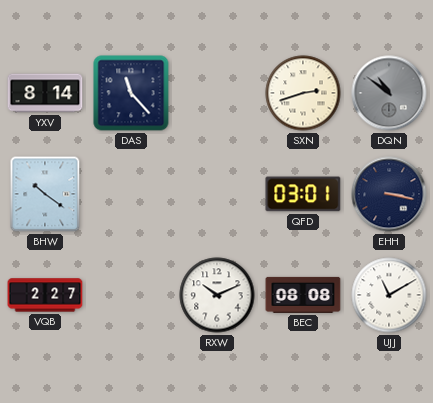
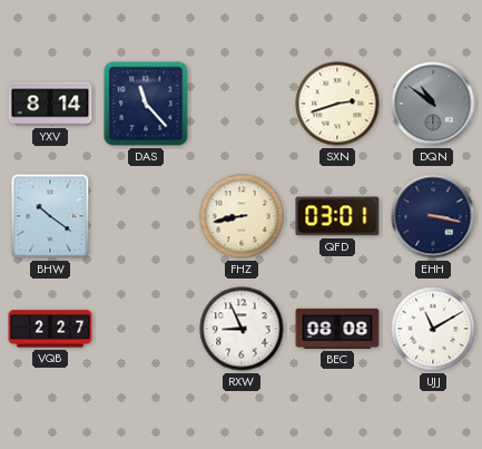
FHZ: none -> 8:43
RXW: 10:11 -> 8:56
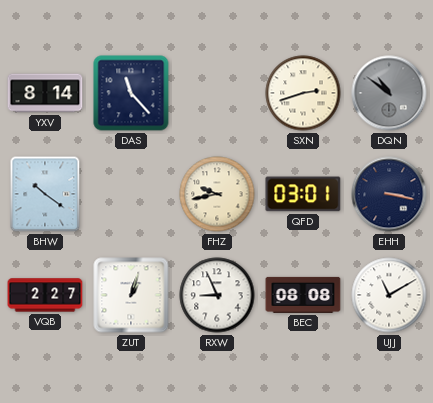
FHZ: 8:43 -> 9:43
ZUT: none -> 1:03
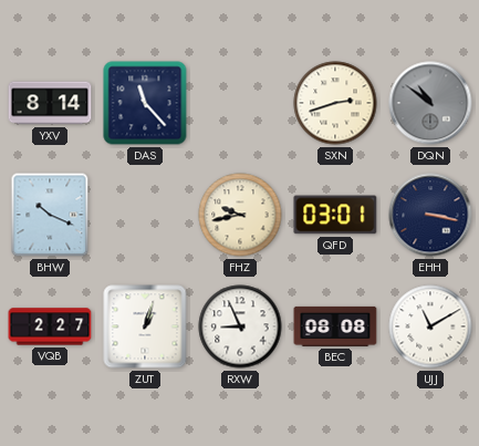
BHW: 10:21 -> 10:19
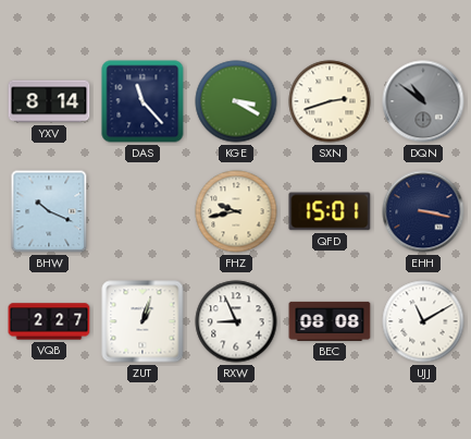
KGE: none -> 3:20
QFD: 03:01 -> 15:01
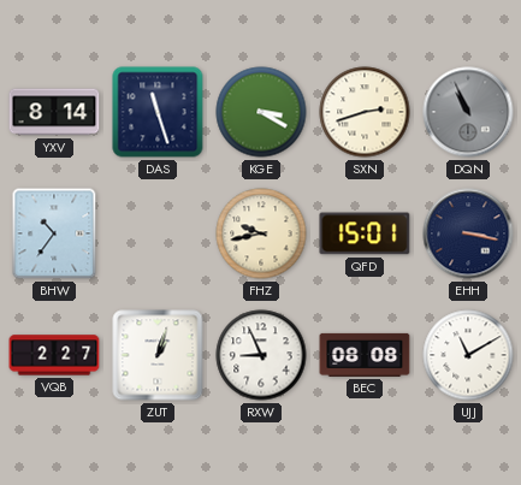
DAS: 11:23 -> 11:27
DQN: 10:51 -> 10:56
BHW: 10:19 -> 10:36
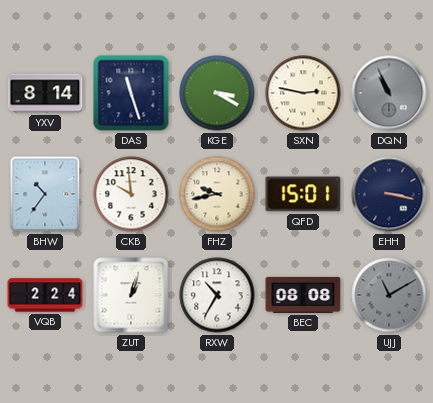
SXN: 2:42 -> 2:47
CKB: none -> 9:59
VQB: 2:27 -> 2:24
RXW: 8:56 -> 10:35
UJJ dial: white -> grey
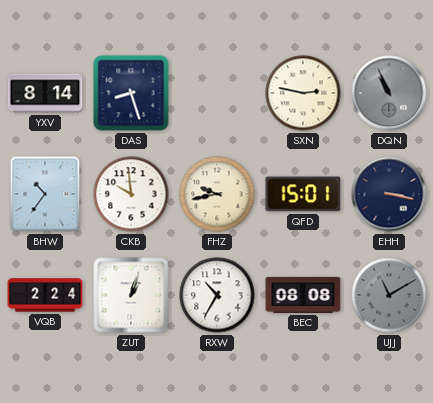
DAS: 11:27 -> 8:27
KGE: 3:20 -> none
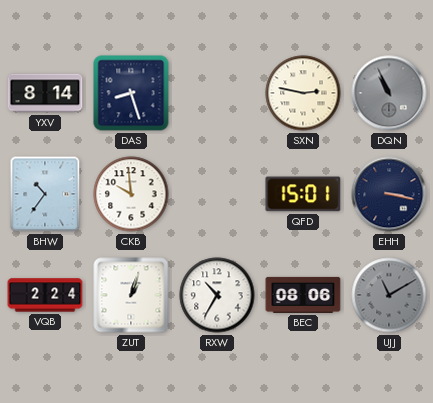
FHZ: 9:43 -> none
BEC: 08:08 -> 08:06
